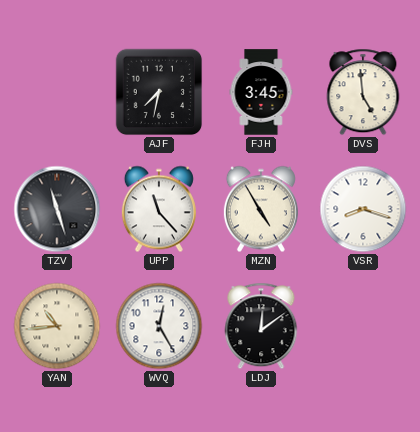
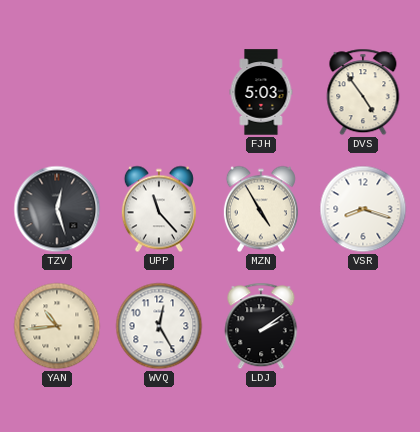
AJF: 7:32 -> none
FJH: 3:45 -> 5:03
DVS: 4:59 -> 4:54
TZV: 11:27 -> 12:27
LDJ: 12:09 -> 2:09
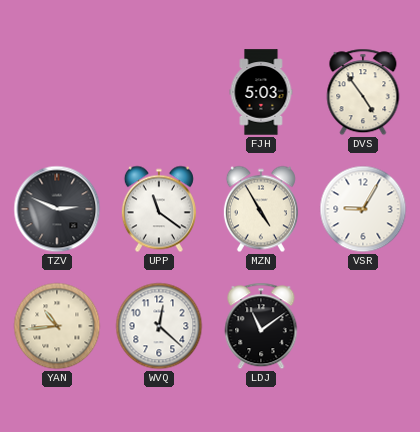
TZV: 12:27 -> 2:49
UPP: 11:23 -> 11:21
VSR: 8:18 -> 9:05
WVQ: 12:25 -> 12:22
LDJ: 2:09 -> 11:09
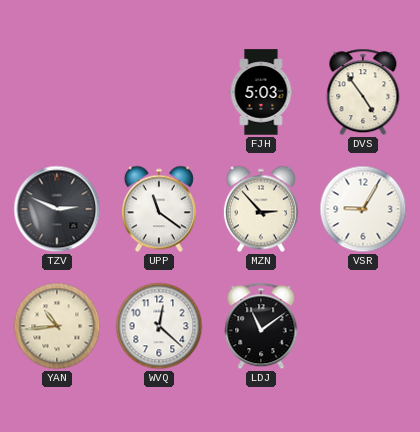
MZN: 4:55 -> 2:53
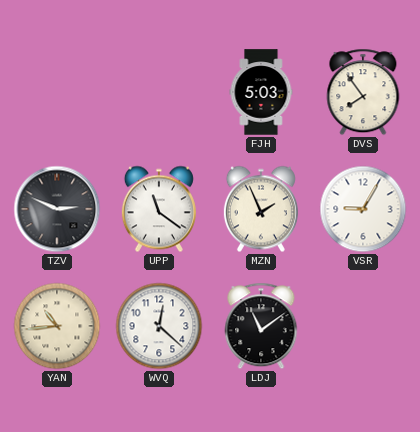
DVS: 4:54 -> 7:54
MZN: 2:53 -> 1:56
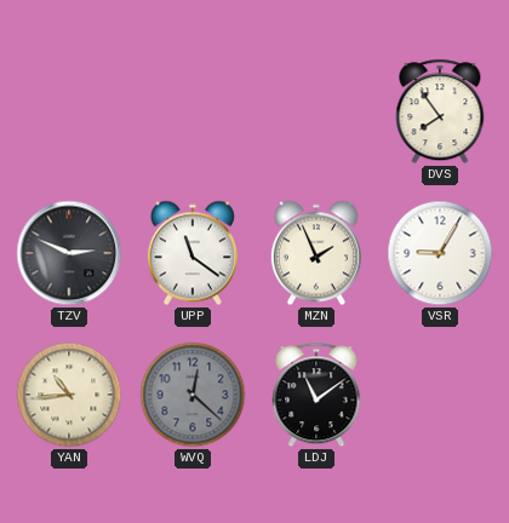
FJH: 5:03 -> none
WVQ dial: white -> grey
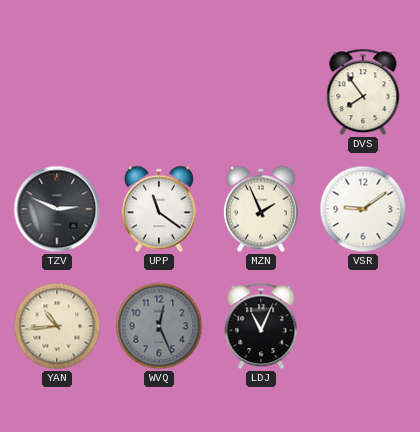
VSR: 9:05 -> 9:09
WVQ: 12:22 -> 12:26
LDJ: 11:09 -> 11:04
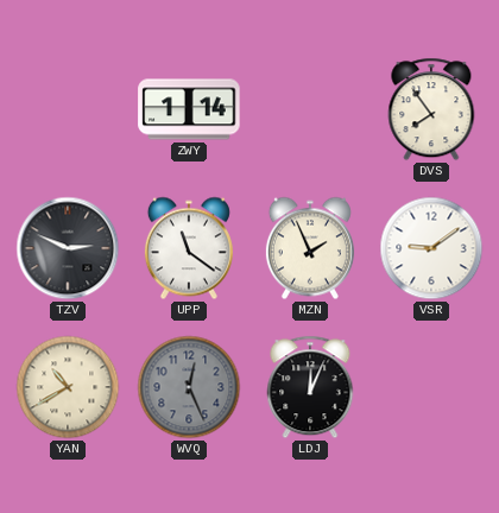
ZWY: none -> 1:14
YAN: 10:44 -> 10:40
LDJ: 11:04 -> 12:04
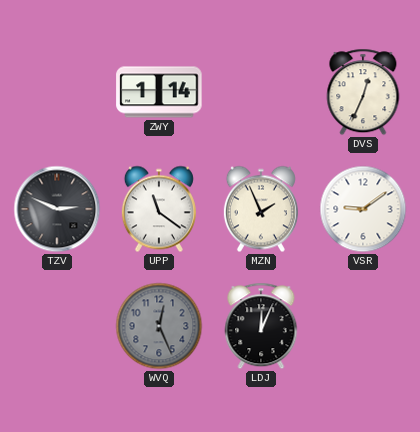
DVS: 7:54 -> 12:34
YAN: 10:40 -> none
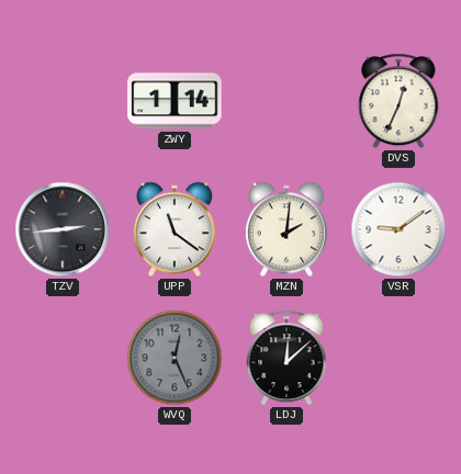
TZV: 2:49 -> 2:44
MZN: 1:56 -> 2:01
LDJ: 12:04 -> 12:08
